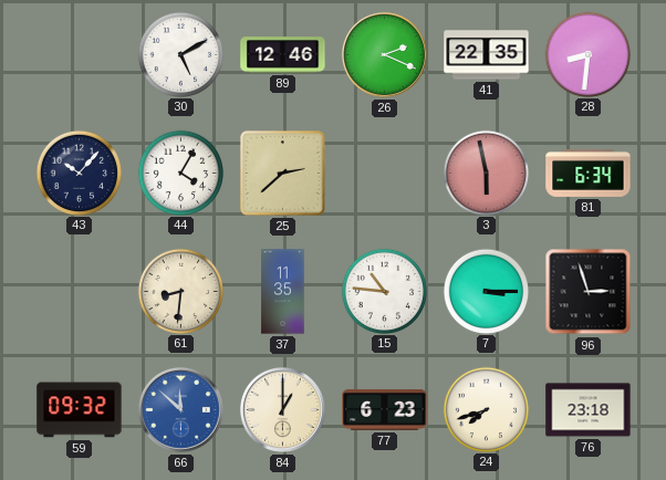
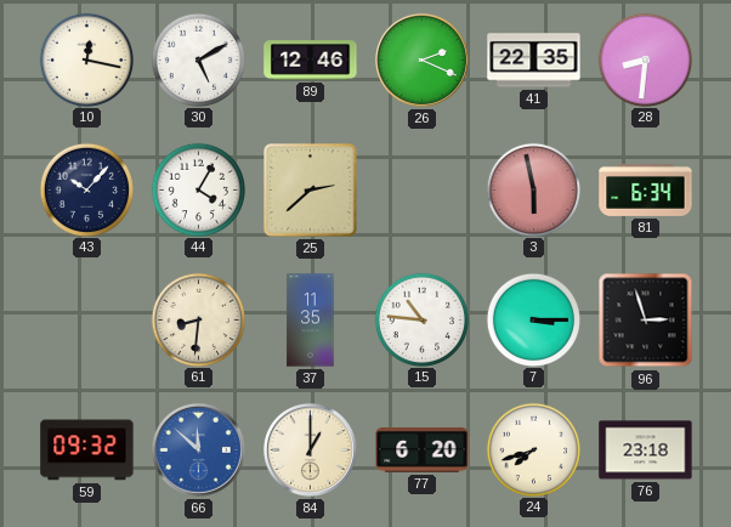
10: none -> 12:17
77: 6:23 -> 6:20
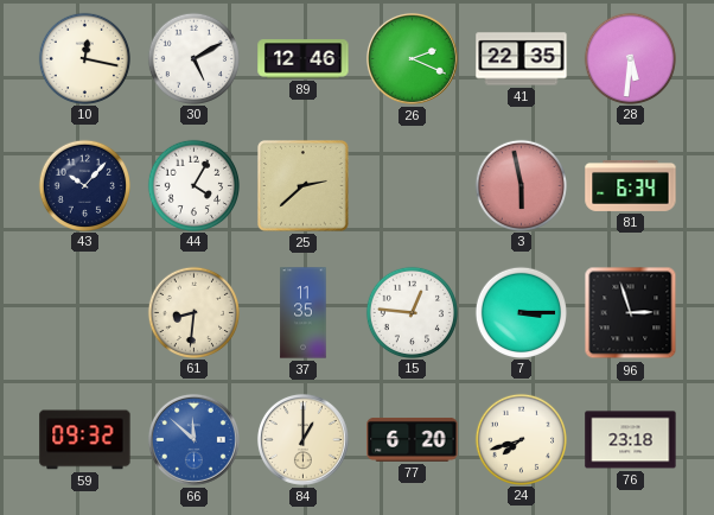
28: 8:31 -> 5:31
15: 10:46 -> 12:46
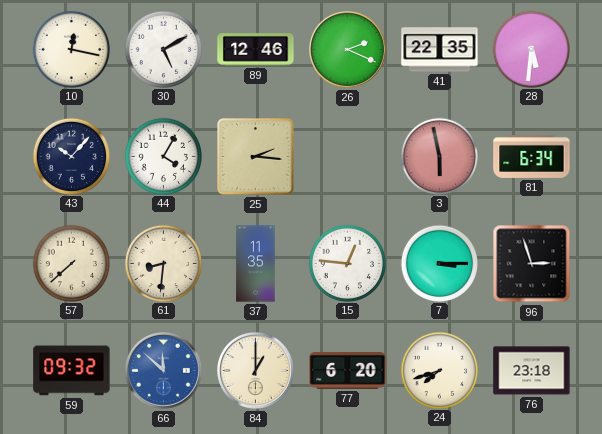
25: 2:38 -> 2:16
57: none -> 7:38
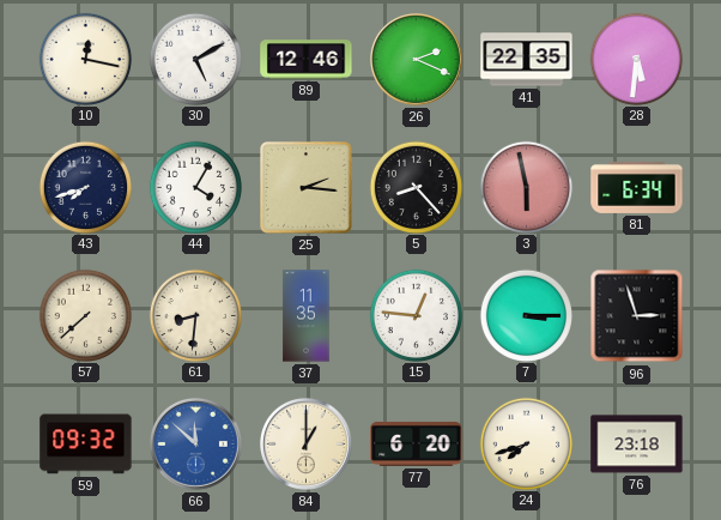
43: 10:07 -> 7:42
5: none -> 8:23
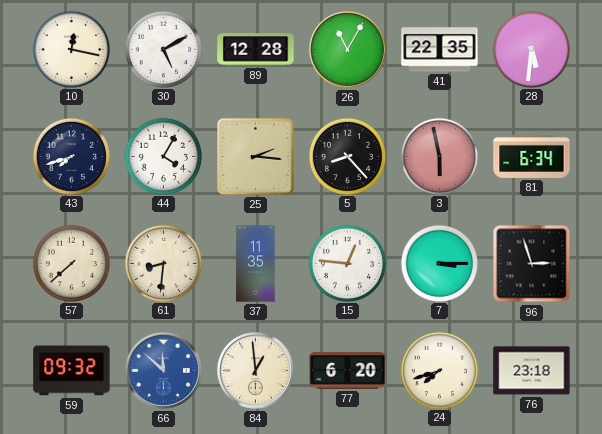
89: 12:46 -> 12:28
26: 2:19 -> 11:05
84: 1:00 -> 12:59
